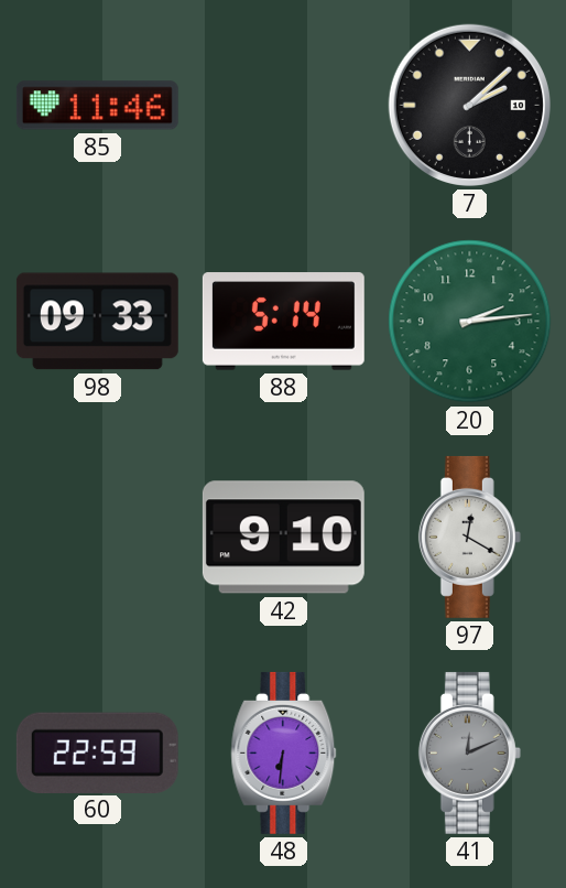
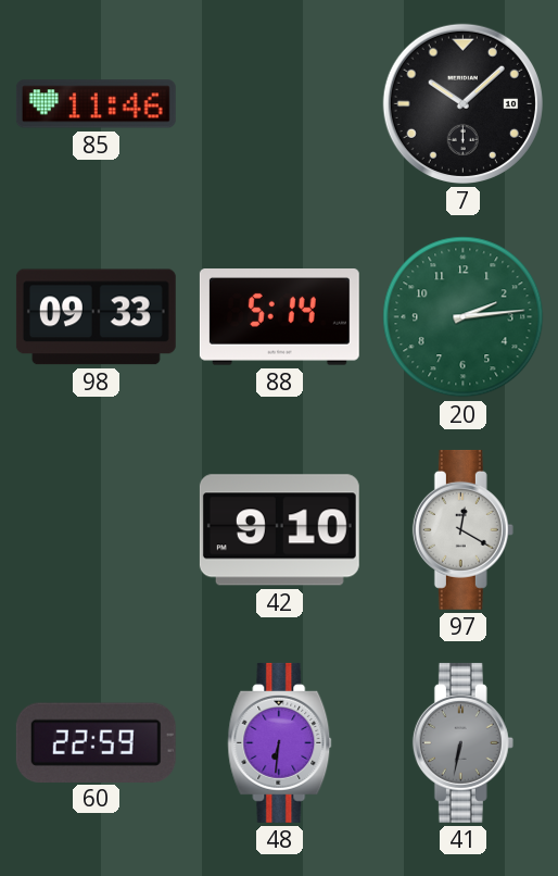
7: 2:08 -> 10:08
41: 12:11 -> 6:32
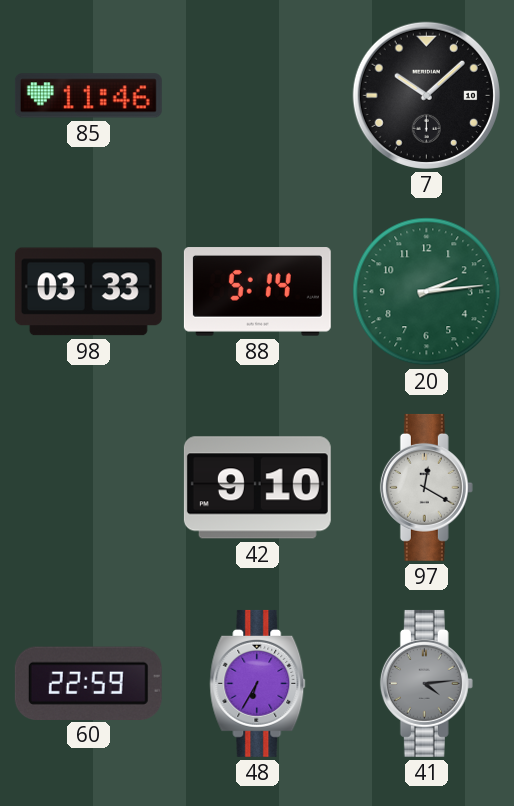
98: 09:33 -> 03:33
48: 6:31 -> 6:35
41: 6:32 -> 4:14
